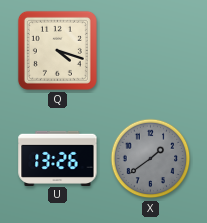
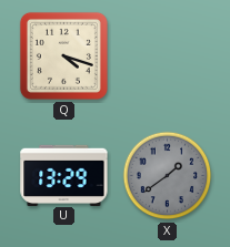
U: 13:26 -> 13:29
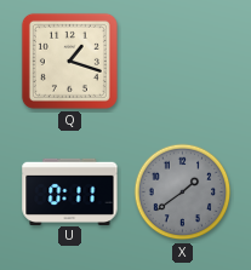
Q: 4:18 -> 1:18
U: 13:29 -> 0:11
